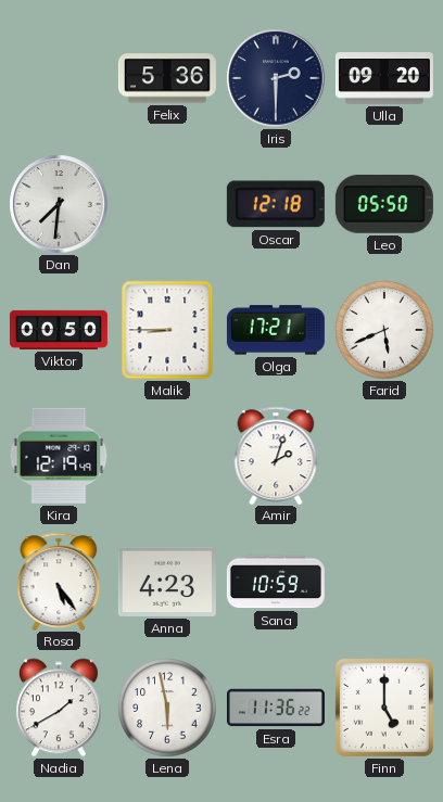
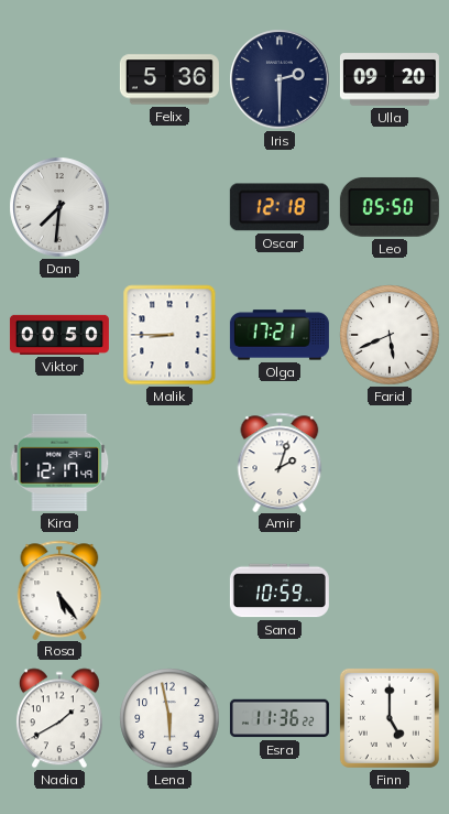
Kira: 12:19 -> 12:17
Anna: 4:23 -> none
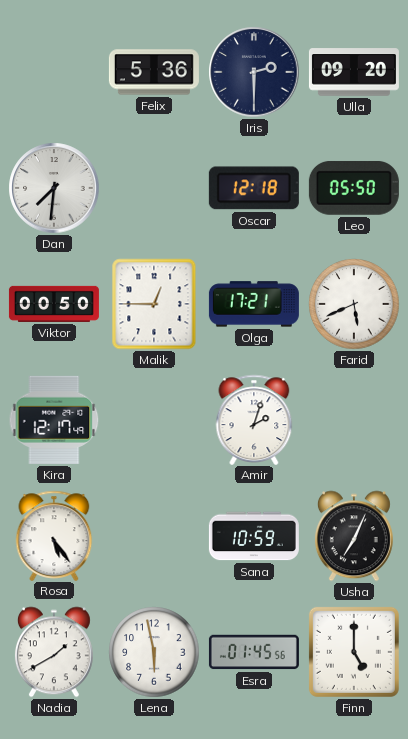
Malik: 8:45 -> 12:45
Usha: none -> 7:04
Esra: 11:36 -> 01:45
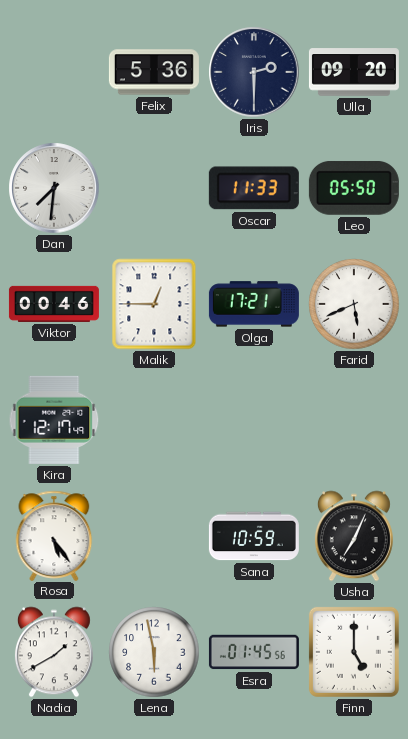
Oscar: 12:18 -> 11:33
Viktor: 00:50 -> 00:46
Amir: 2:03 -> none
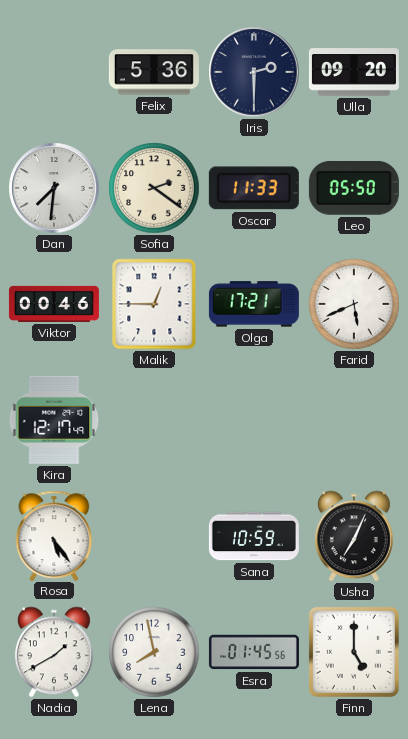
Sofia: none -> 2:21
Lena: 5:58 -> 7:58
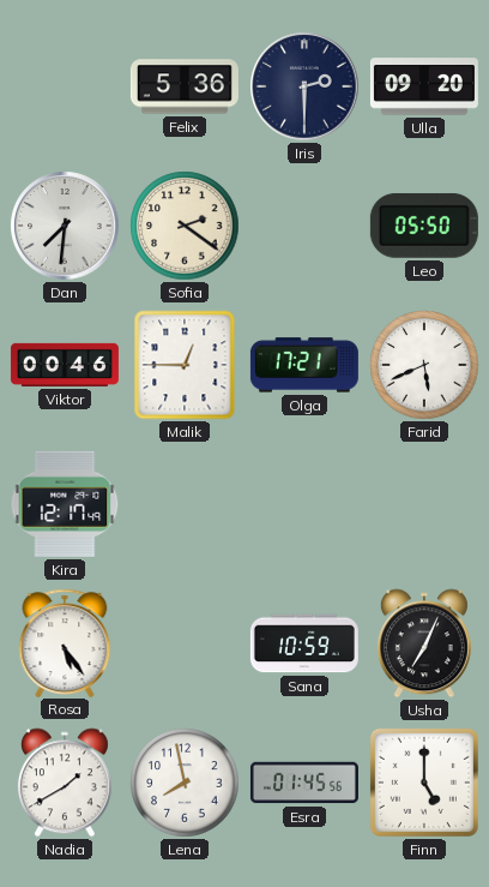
Oscar: 11:33 -> none
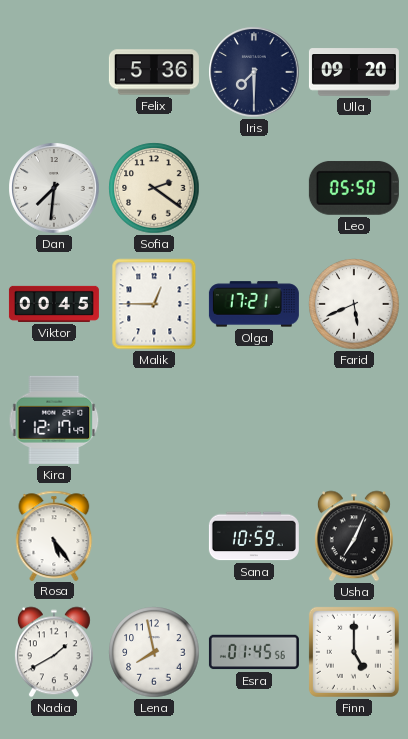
Iris: 2:30 -> 7:30
Viktor: 00:46 -> 00:45
